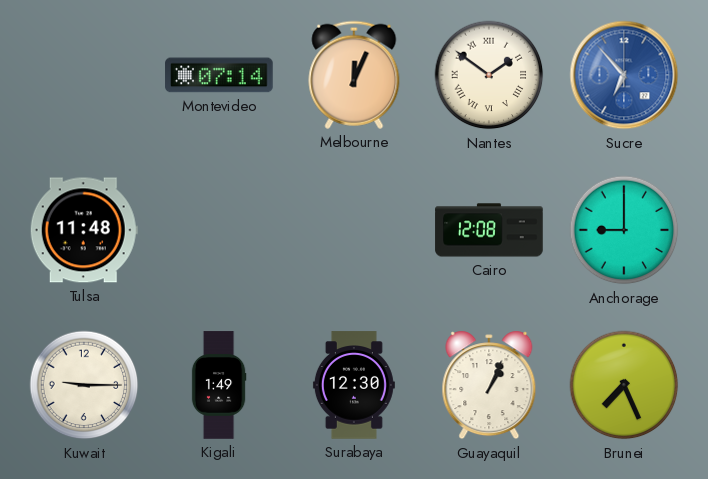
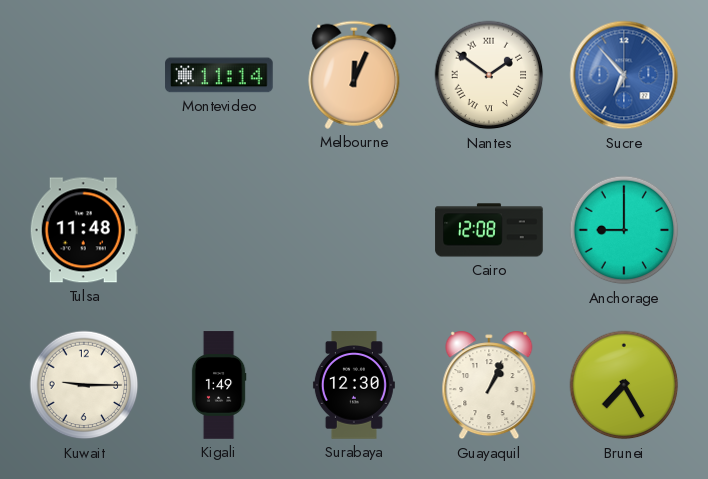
Montevideo: 07:14 -> 11:14
Brunei: 7:26 -> 7:25
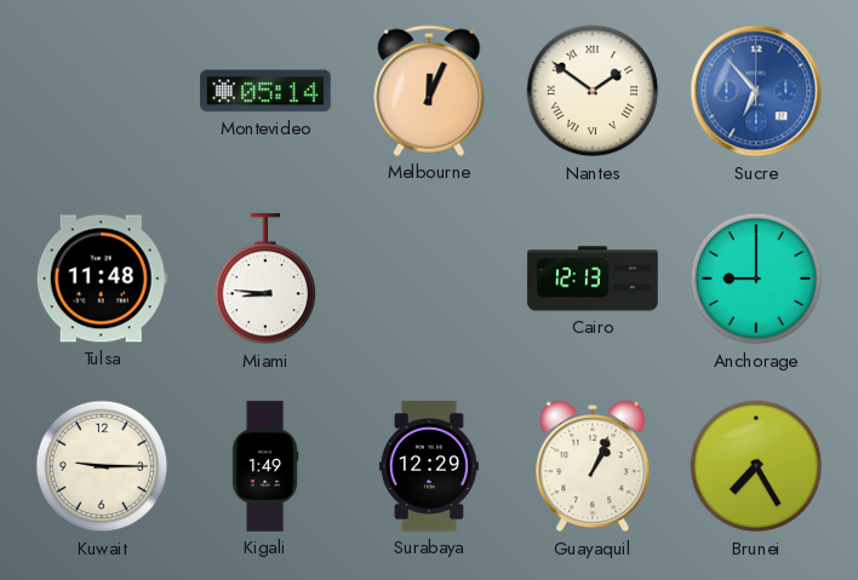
Montevideo: 11:14 -> 05:14
Miami: none -> 8:46
Cairo: 12:08 -> 12:13
Surabaya: 12:30 -> 12:29
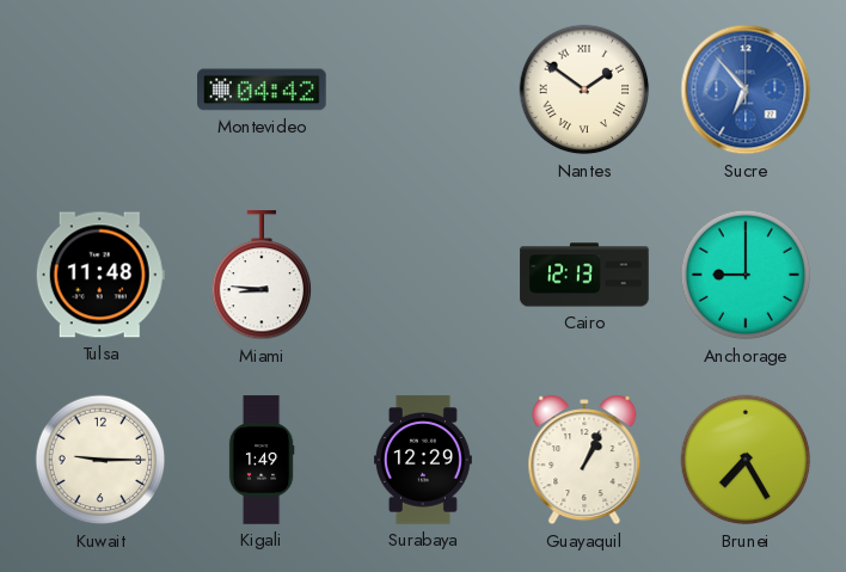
Montevideo: 05:14 -> 04:42
Melbourne: 12:04 -> none
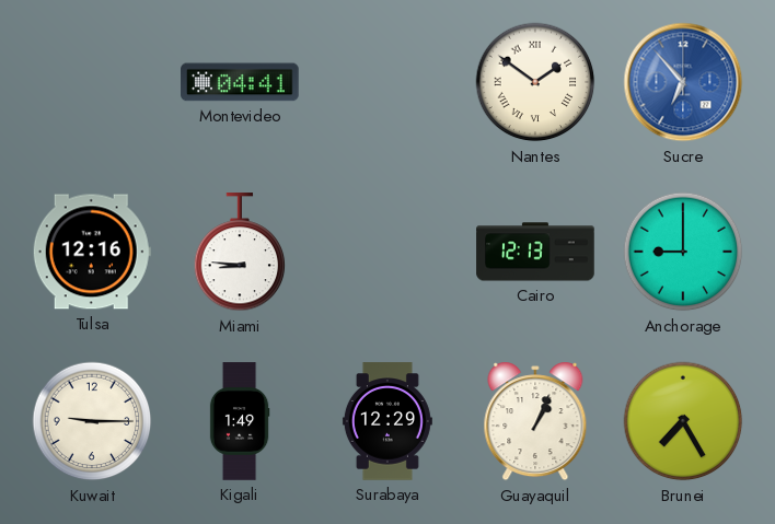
Montevideo: 04:42 -> 04:41
Tulsa: 11:48 -> 12:16
